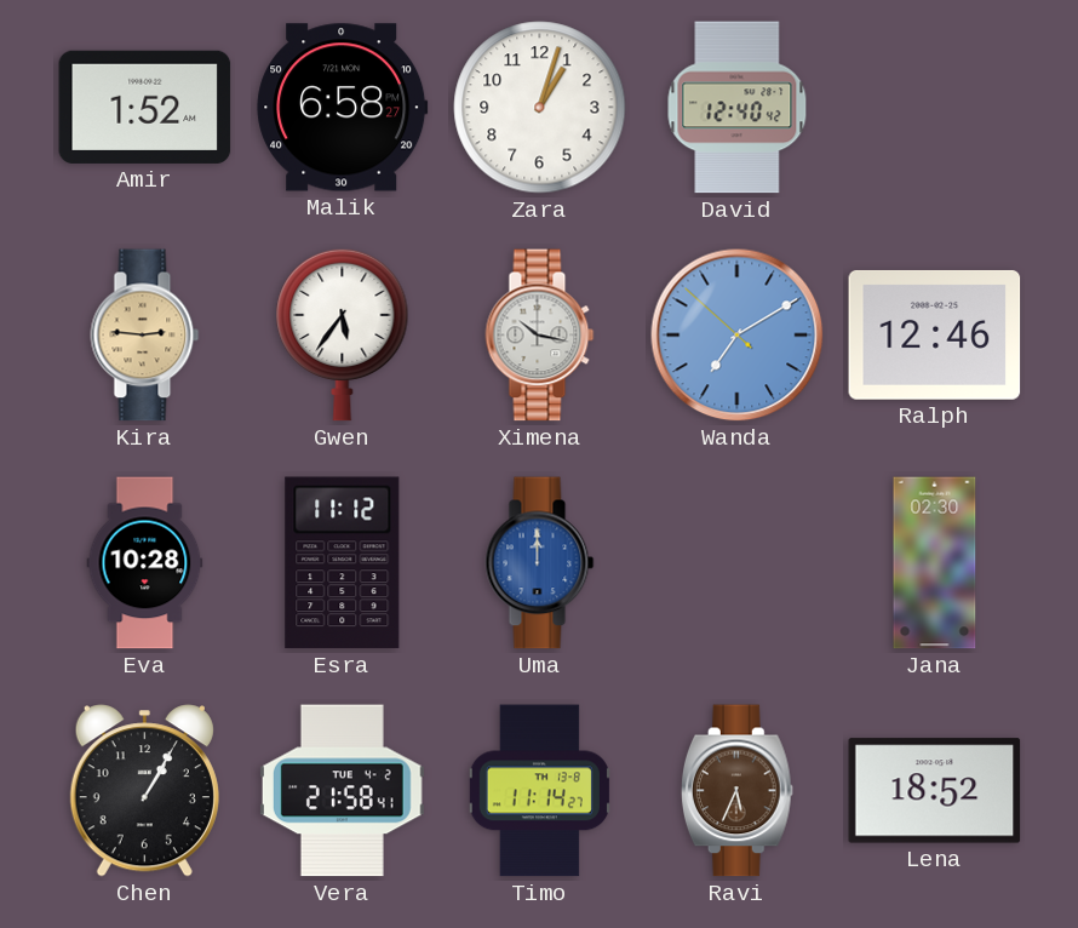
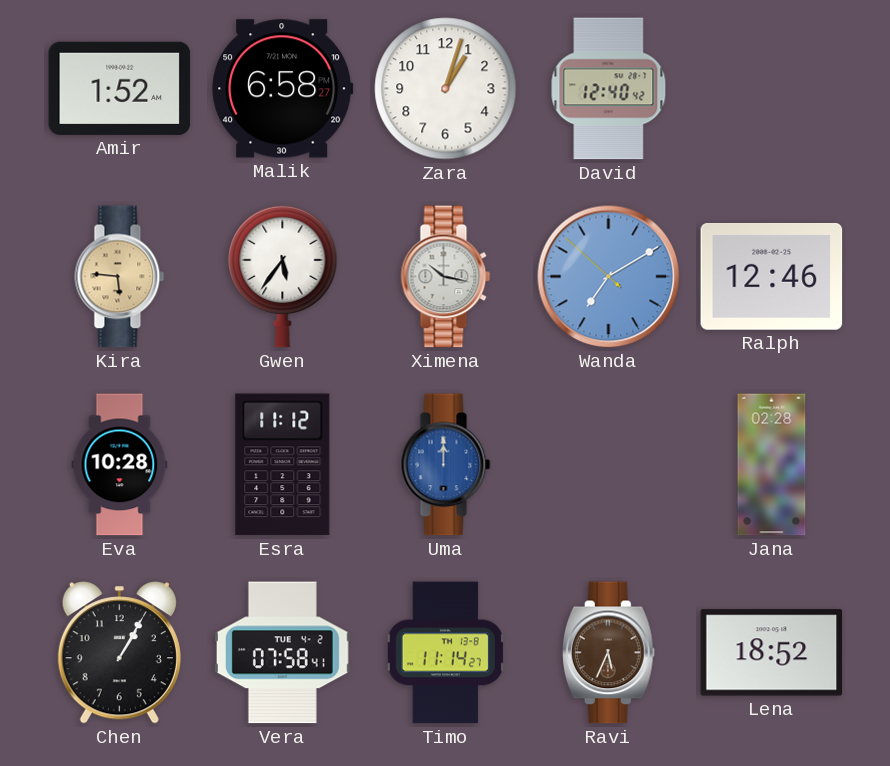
Kira: 2:46 -> 5:46
Jana: 02:30 -> 02:28
Vera: 21:58 -> 07:58
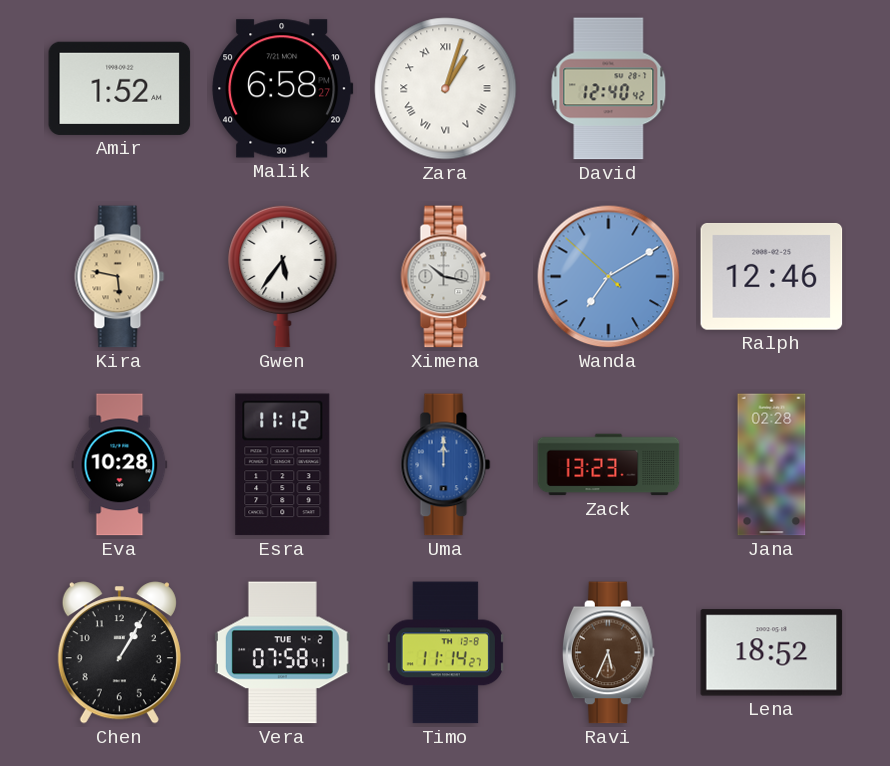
Zara numerals: Arabic -> Roman
Kira: 5:46 -> 5:47
Zack: none -> 13:23
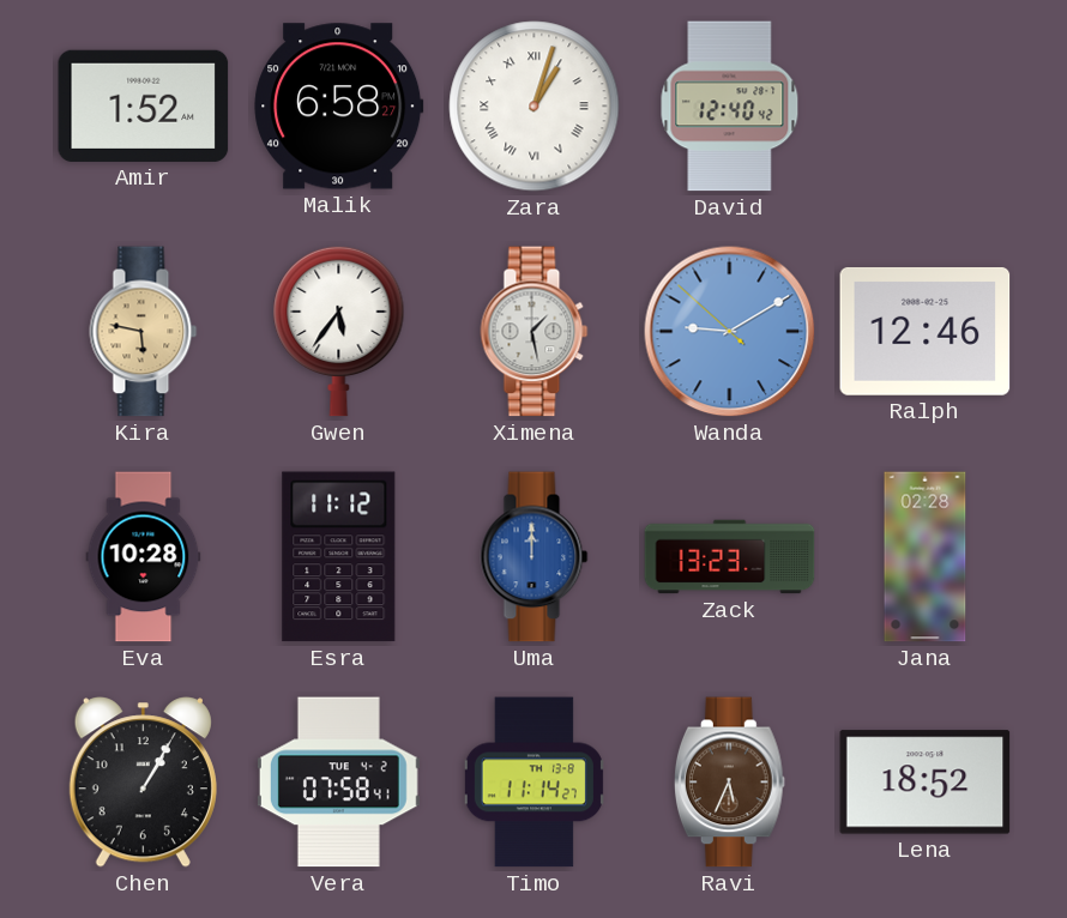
Ximena: 10:17 -> 1:28
Wanda: 7:09 -> 9:09
